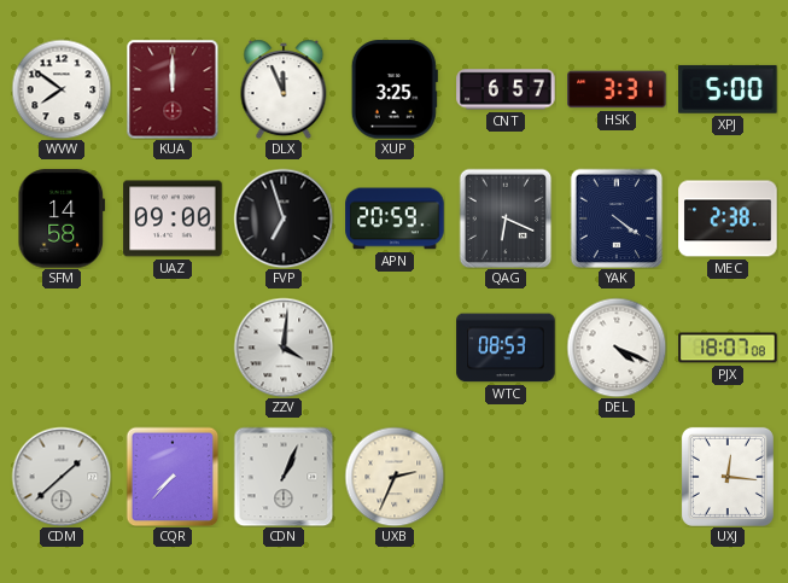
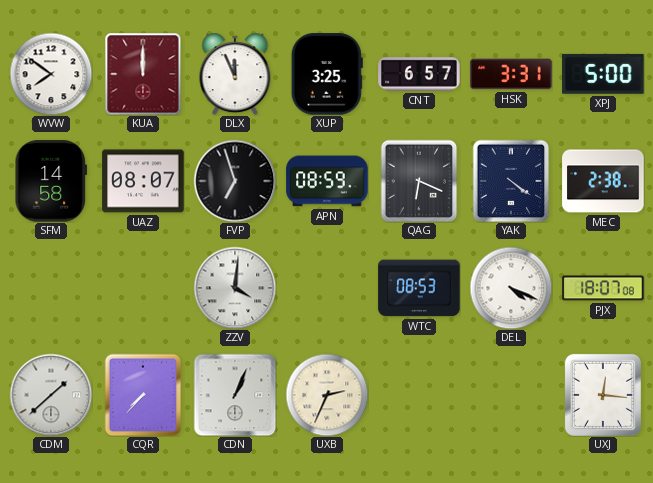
UAZ: 09:00 -> 08:07
APN: 20:59 -> 08:59
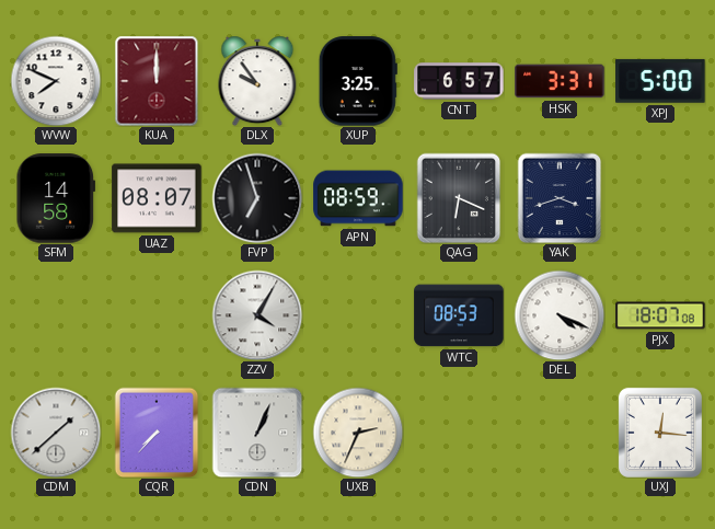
WVW: 7:51 -> 7:49
DLX: 11:56 -> 9:54
YAK: 4:21 -> 3:42
MEC: 2:38 -> none
ZZV: 4:01 -> 4:05
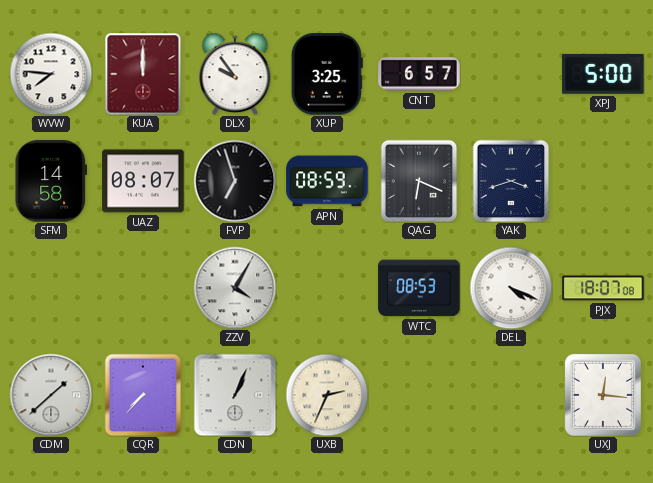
WVW: 7:49 -> 7:46
HSK: 3:31 -> none
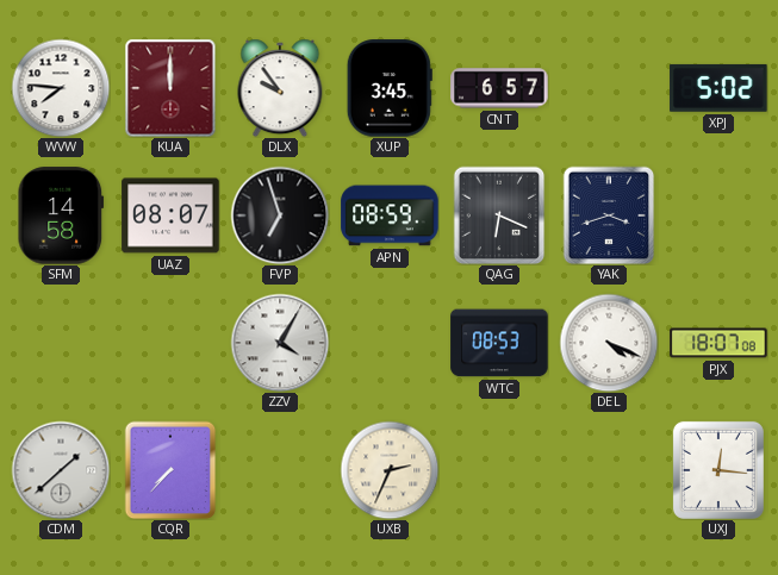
XUP: 3:25 -> 3:45
XPJ: 5:00 -> 5:02
CDN: 1:04 -> none
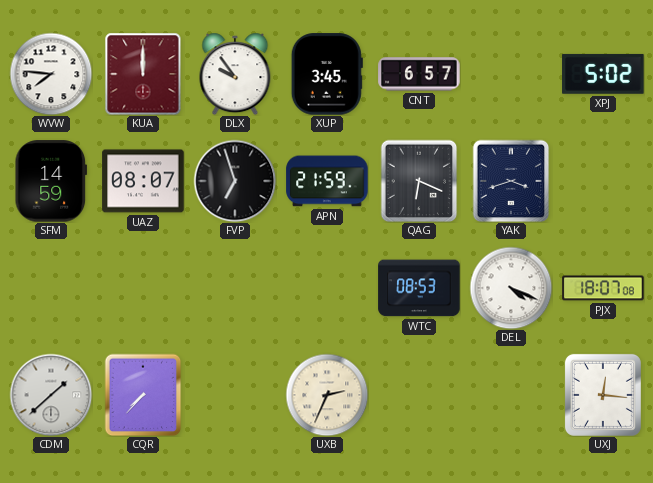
SFM: 14:58 -> 14:59
APN: 08:59 -> 21:59
ZZV: 4:05 -> none
